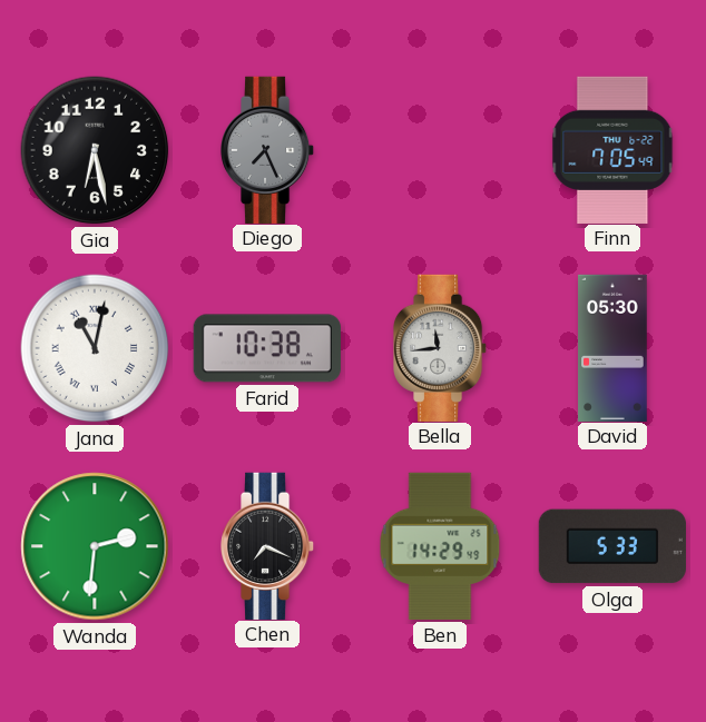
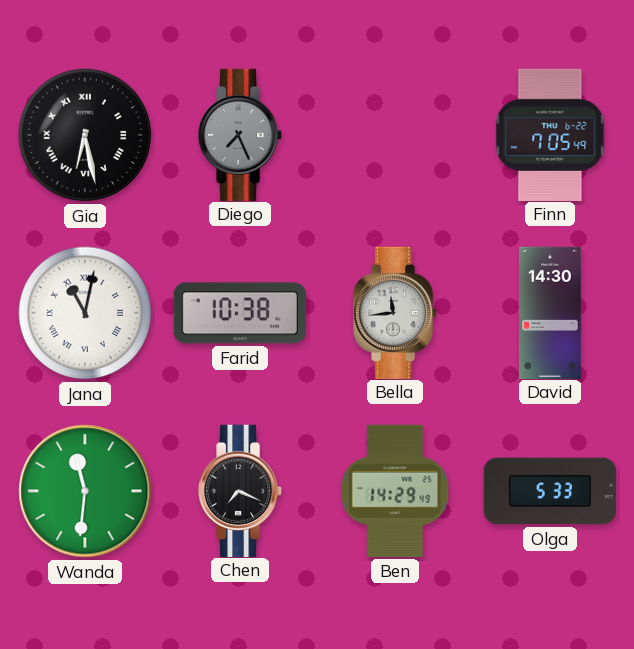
Gia numerals: Arabic -> Roman
David: 05:30 -> 14:30
Wanda: 2:31 -> 11:31
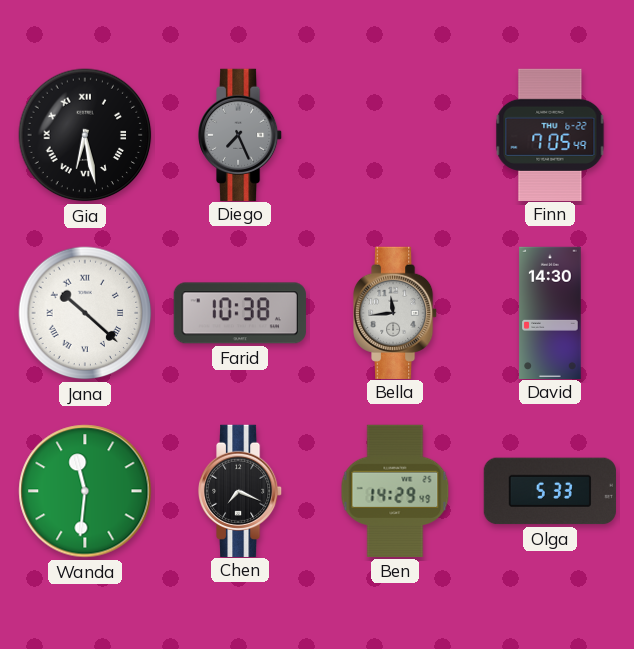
Jana: 11:02 -> 10:22
